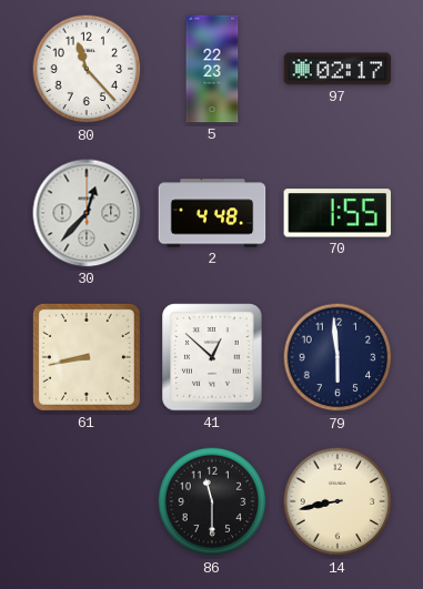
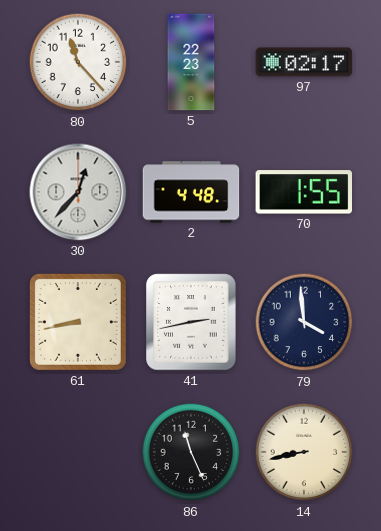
41: 12:52 -> 2:43
79: 5:59 -> 3:59
86: 11:30 -> 11:26
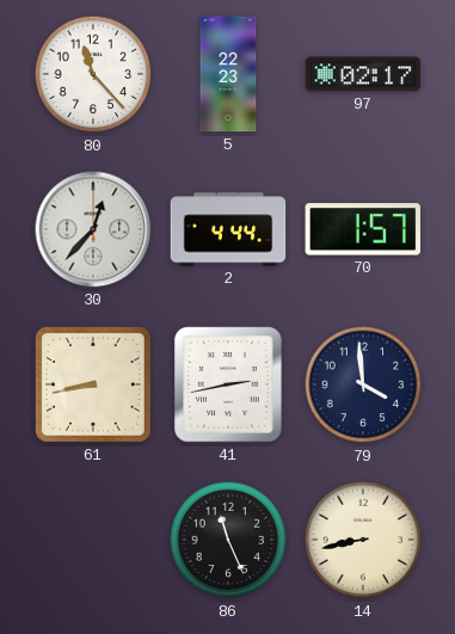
2: 4:48 -> 4:44
70: 1:55 -> 1:57
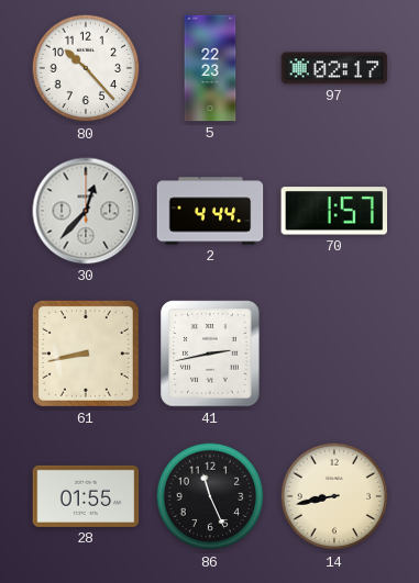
80: 11:23 -> 10:23
79: 3:59 -> none
28: none -> 01:55
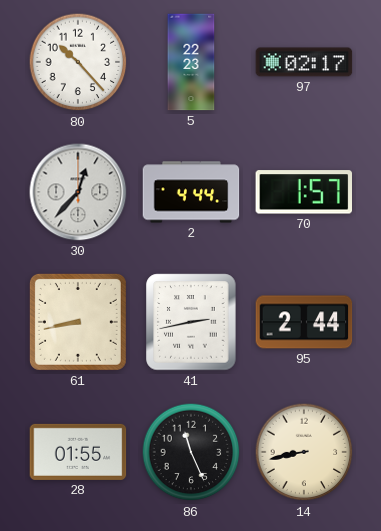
95: none -> 2:44
